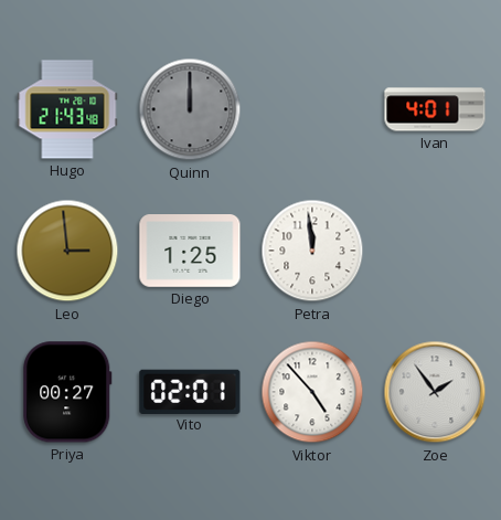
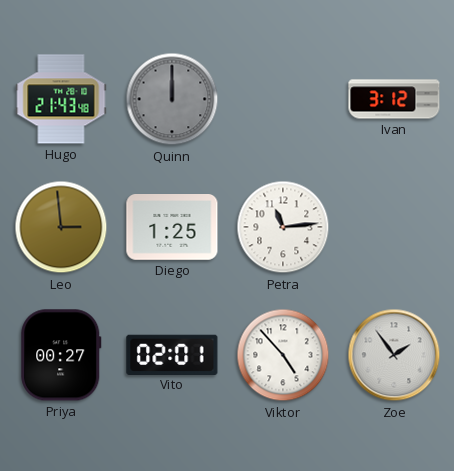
Ivan: 4:01 -> 3:12
Petra: 11:59 -> 11:14
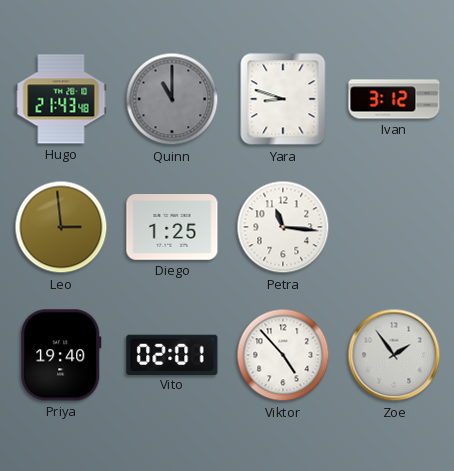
Quinn: 12:00 -> 11:00
Yara: none -> 8:48
Petra: 11:14 -> 11:16
Priya: 00:27 -> 19:40
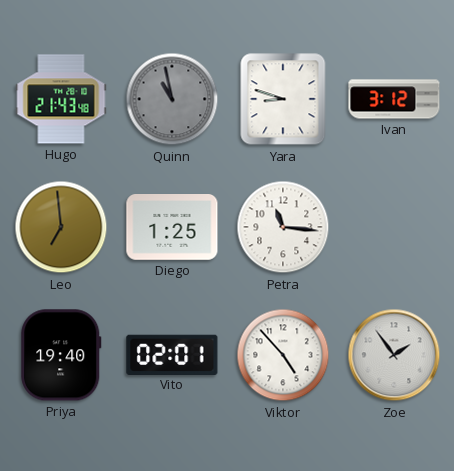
Quinn: 11:00 -> 10:58
Leo: 2:59 -> 6:59
